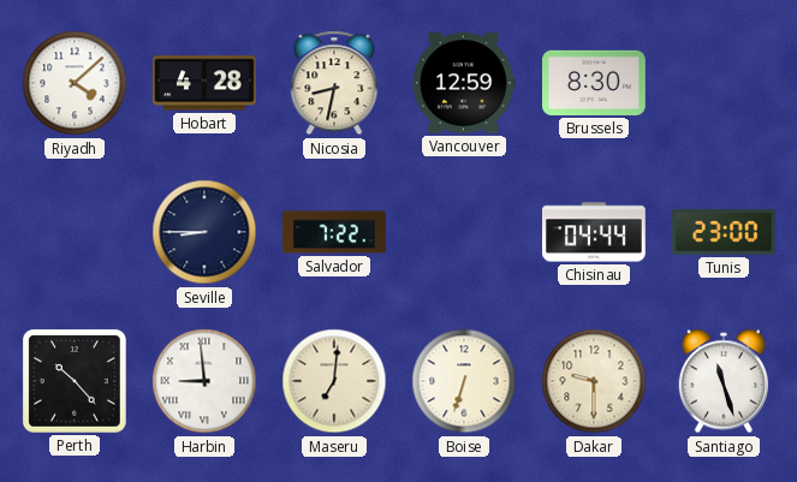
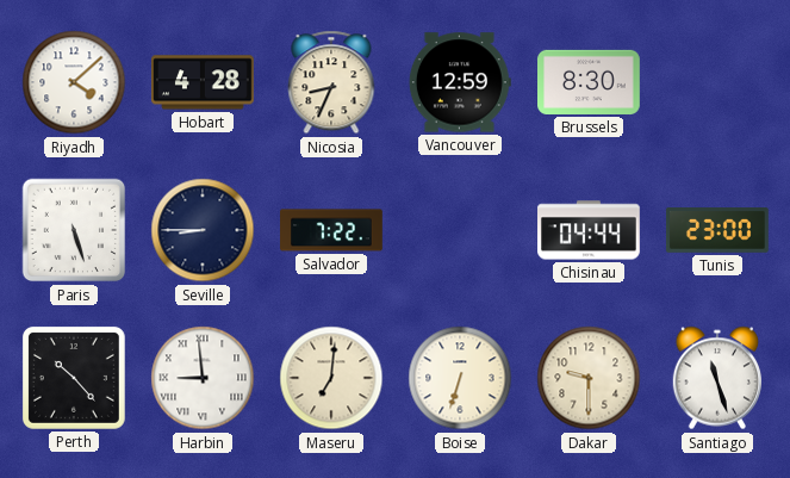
Nicosia: 8:32 -> 8:34
Paris: none -> 5:27
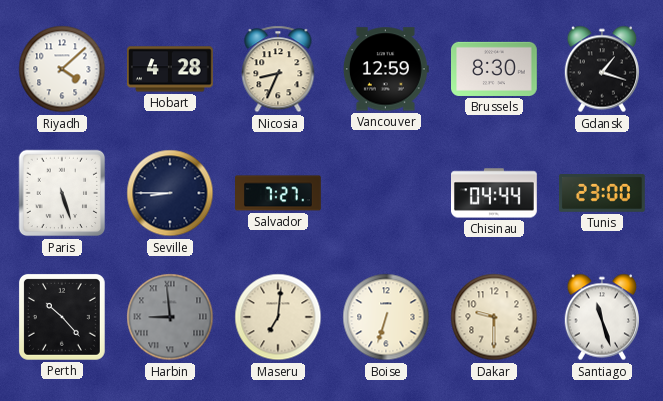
Gdansk: none -> 1:18
Salvador: 7:22 -> 7:27
Harbin dial: white -> grey
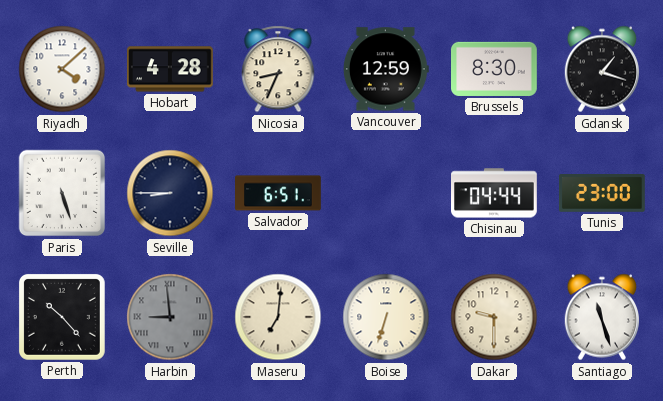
Salvador: 7:27 -> 6:51
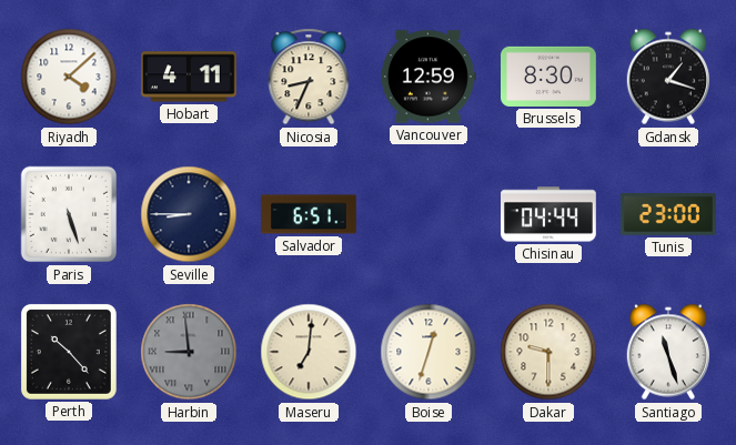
Hobart: 4:28 -> 4:11
Boise: 6:33 -> 12:33
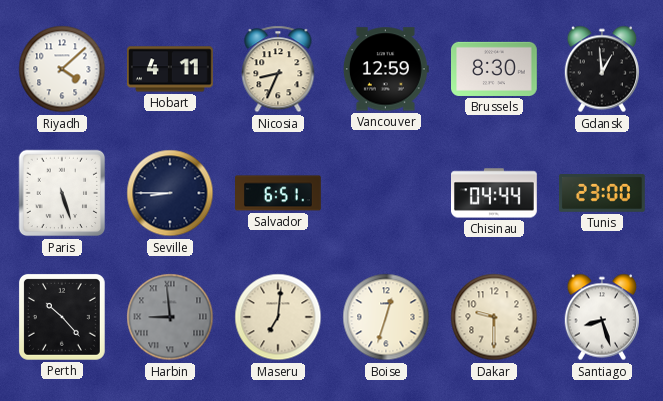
Gdansk: 1:18 -> 12:59
Santiago: 11:27 -> 8:27
